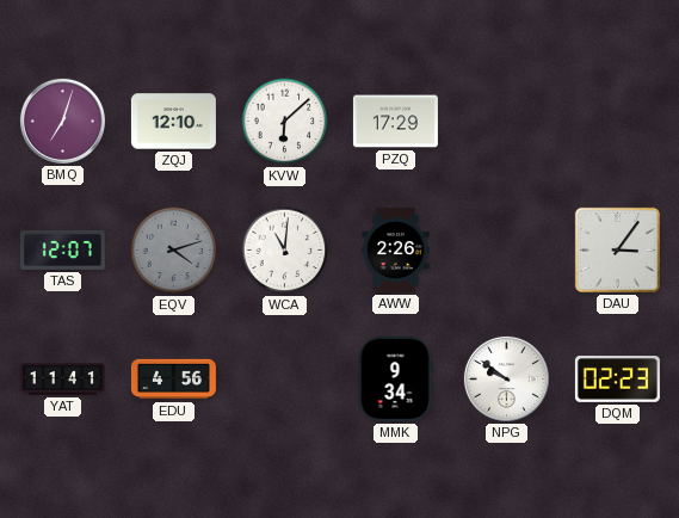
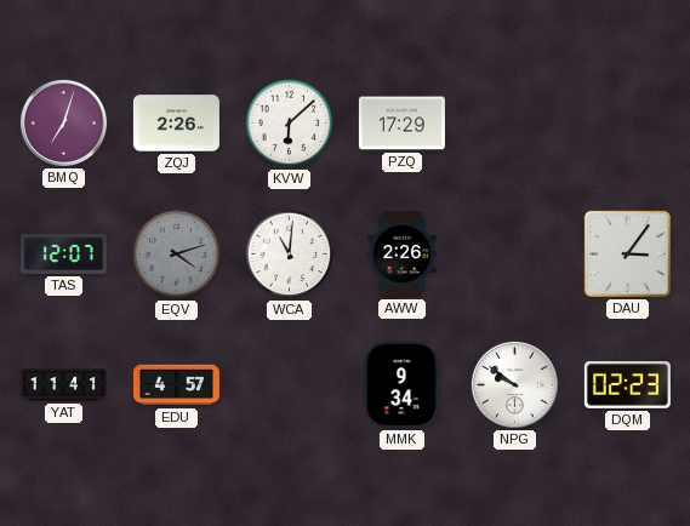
ZQJ: 12:10 -> 2:26
EDU: 4:56 -> 4:57
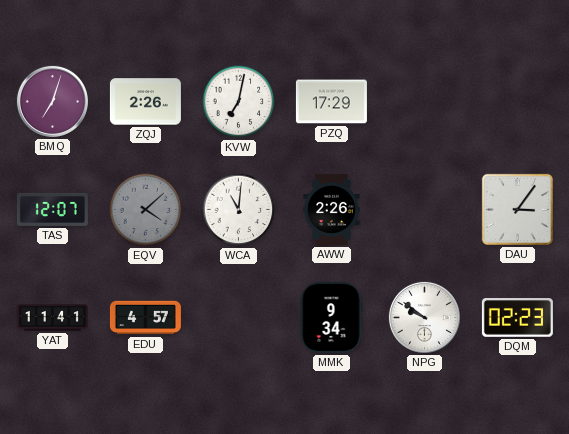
KVW: 6:08 -> 7:02
EQV: 4:12 -> 4:08
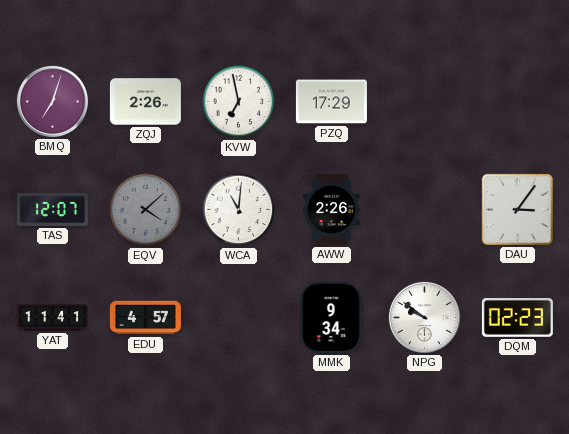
KVW: 7:02 -> 6:58
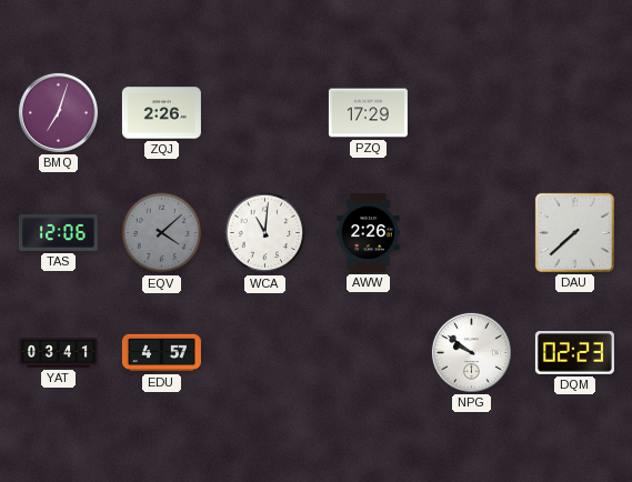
KVW: 6:58 -> none
TAS: 12:07 -> 12:06
DAU: 3:06 -> 7:38
YAT: 11:41 -> 03:41
MMK: 9:34 -> none
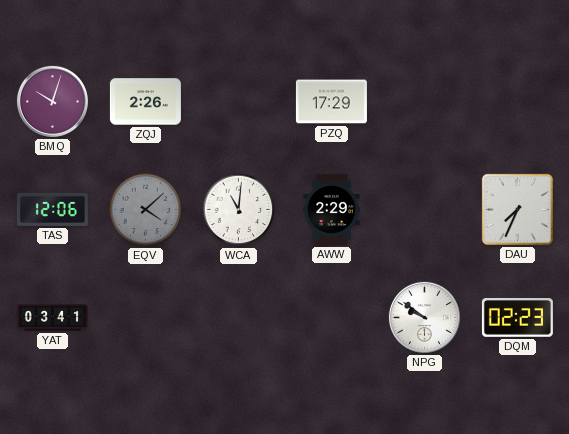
BMQ: 7:03 -> 10:03
AWW: 2:26 -> 2:29
DAU: 7:38 -> 7:34
EDU: 4:57 -> none
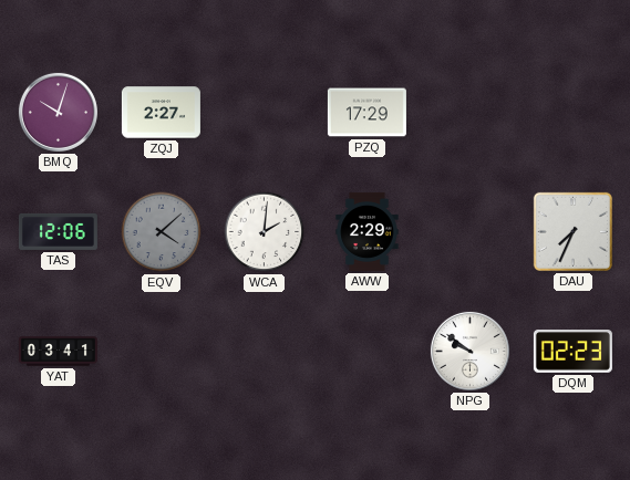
ZQJ: 2:26 -> 2:27
WCA: 11:01 -> 2:01
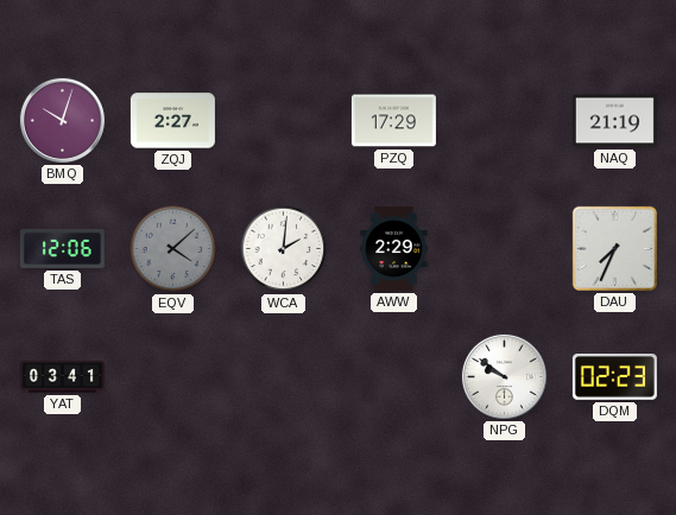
NAQ: none -> 21:19
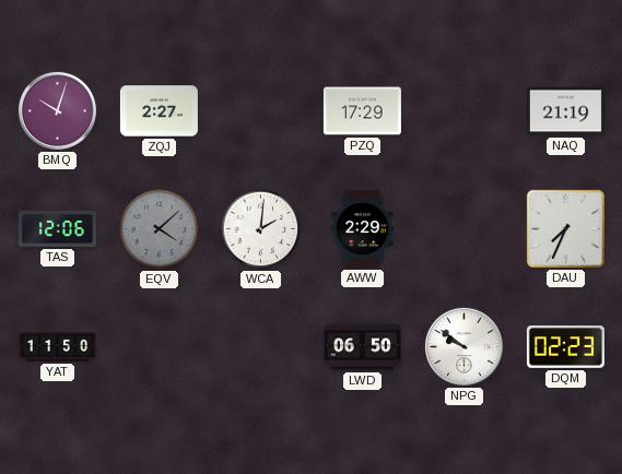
YAT: 03:41 -> 11:50
LWD: none -> 06:50
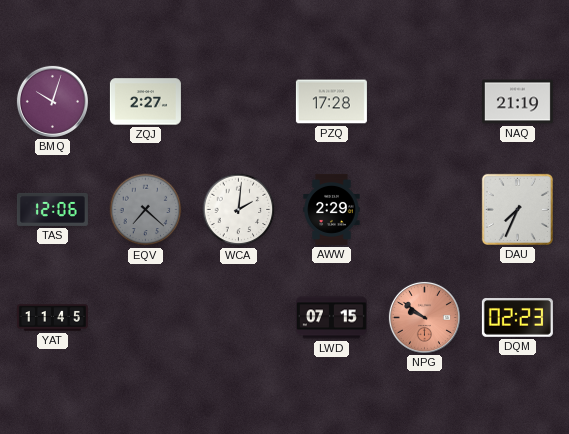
PZQ: 17:29 -> 17:28
EQV: 4:08 -> 7:22
YAT: 11:50 -> 11:45
LWD: 06:50 -> 07:15
NPG dial: white -> salmon
